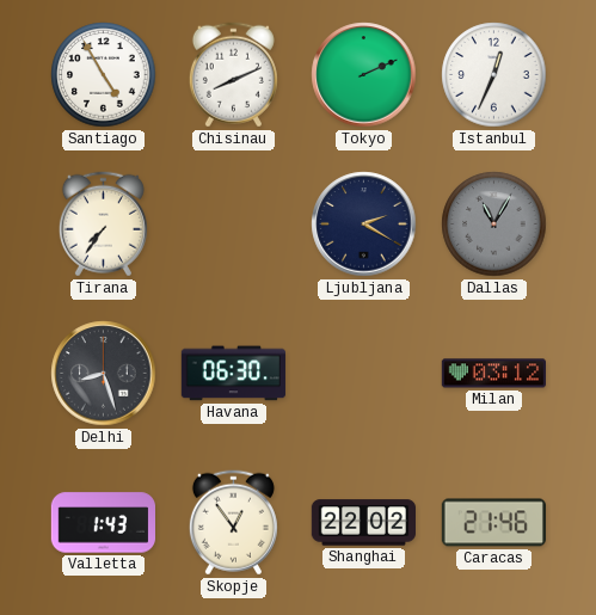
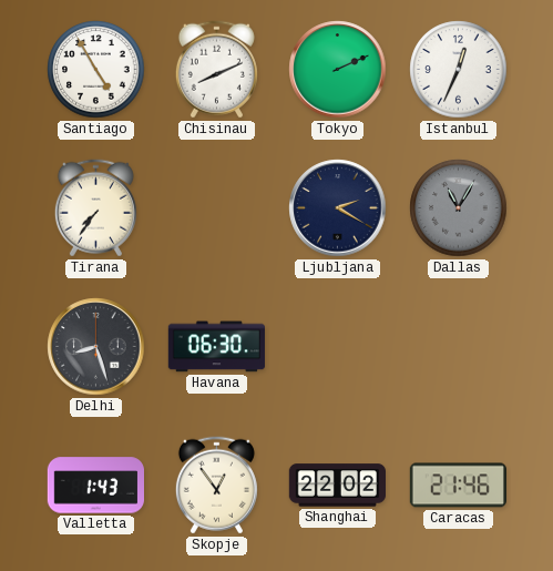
Milan: 03:12 -> none
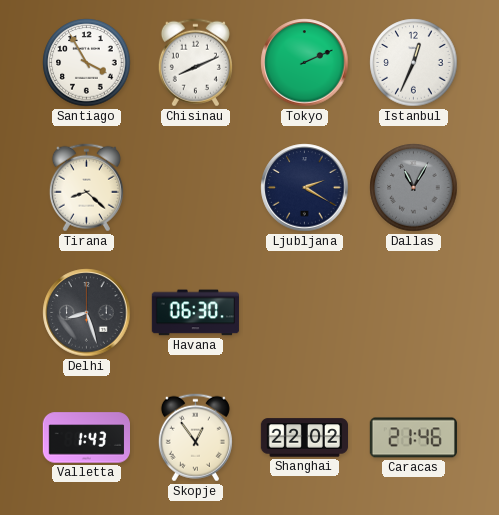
Santiago: 4:55 -> 3:55
Tirana: 7:36 -> 8:22
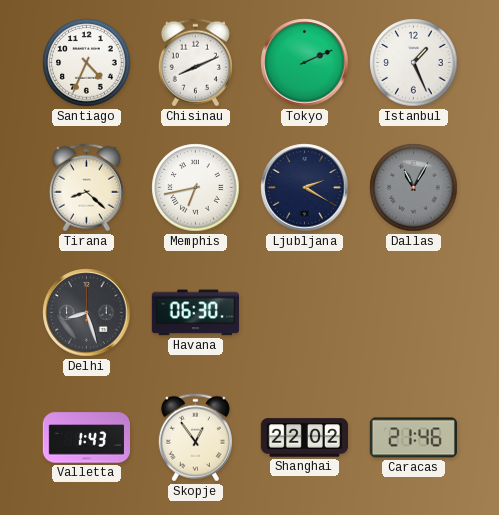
Santiago: 3:55 -> 4:34
Istanbul: 12:34 -> 1:26
Memphis: none -> 6:43
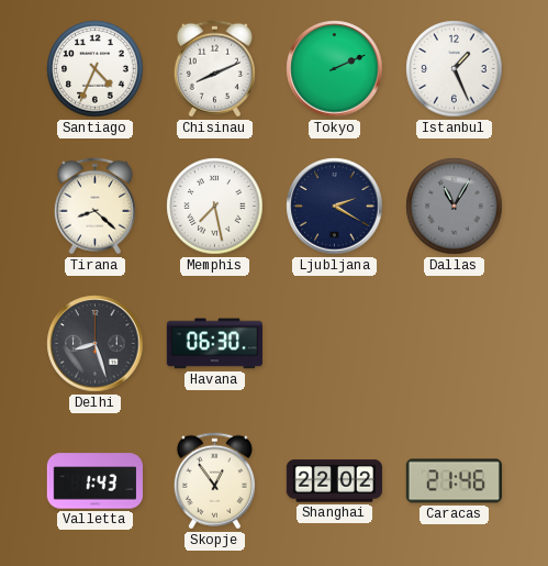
Memphis: 6:43 -> 7:28
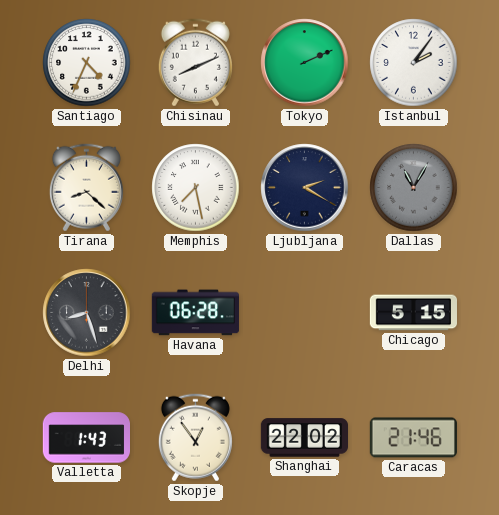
Istanbul: 1:26 -> 2:06
Havana: 06:30 -> 06:28
Chicago: none -> 5:15
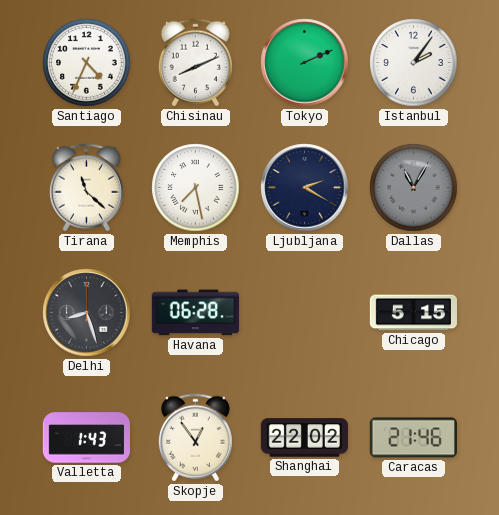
Tirana: 8:22 -> 11:22
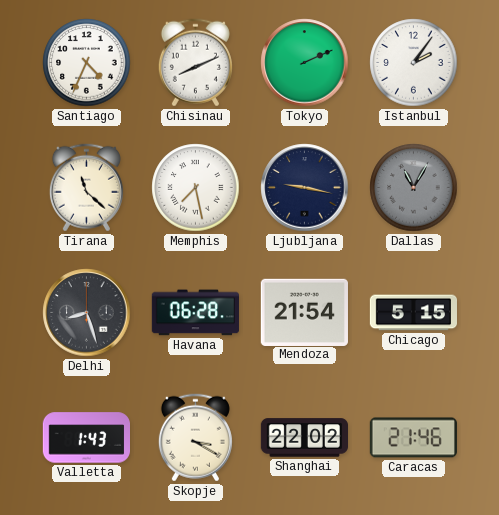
Ljubljana: 2:20 -> 9:17
Mendoza: none -> 21:54
Skopje: 12:54 -> 3:20
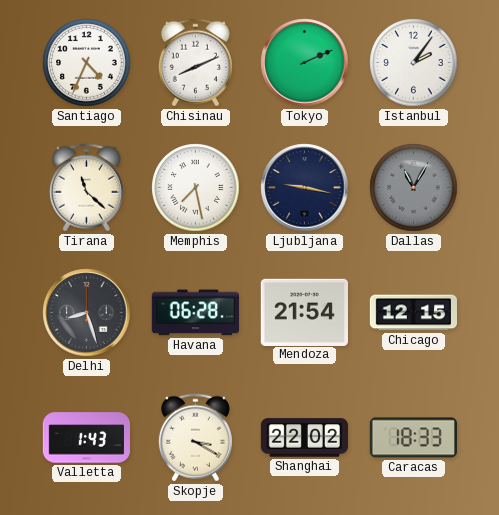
Chicago: 5:15 -> 12:15
Caracas: 21:46 -> 18:33
